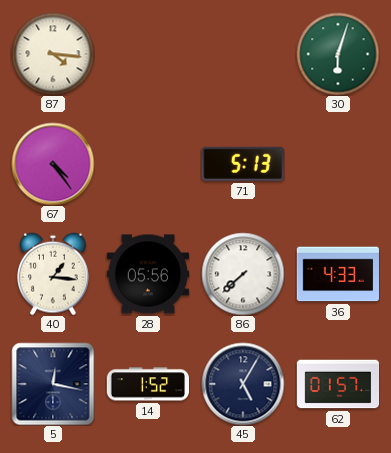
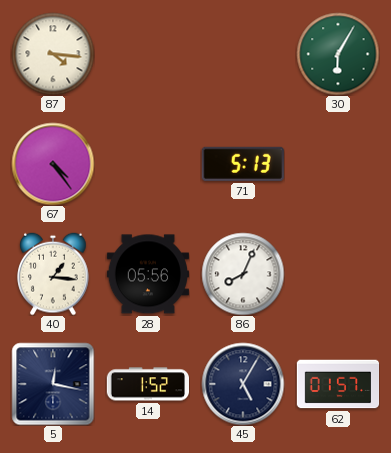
30: 6:03 -> 6:05
86: 7:38 -> 8:04
36: 4:33 -> none
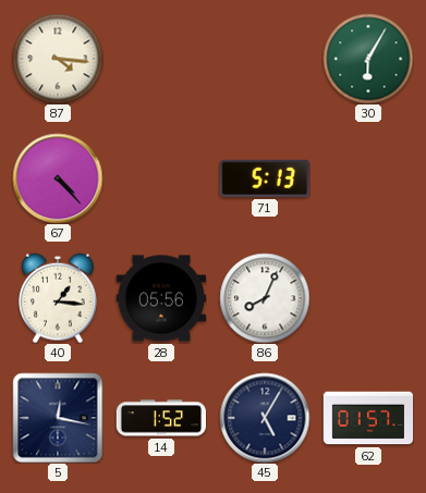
67: 4:24 -> 4:23
